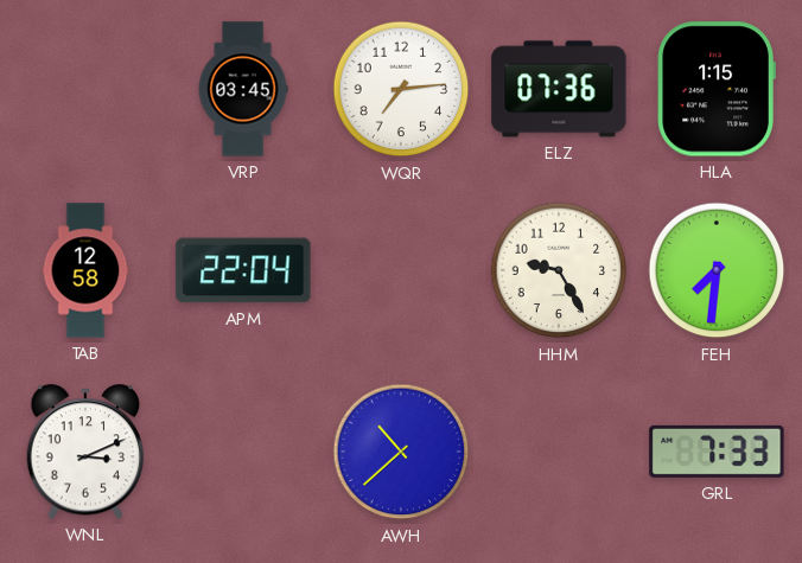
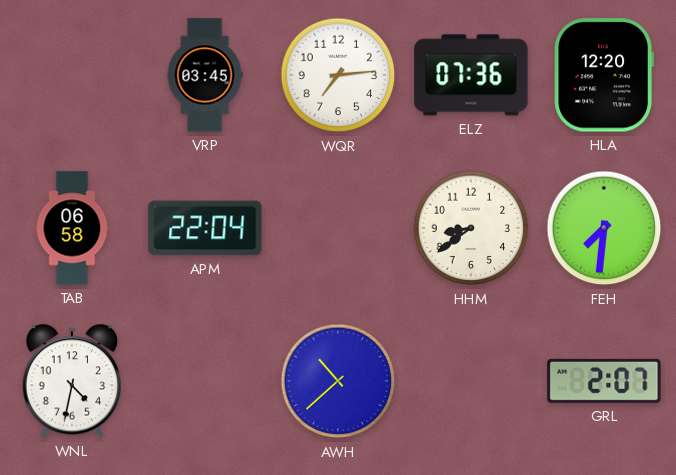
HLA: 1:15 -> 12:20
TAB: 12:58 -> 06:58
HHM: 9:25 -> 8:39
WNL: 3:11 -> 4:32
GRL: 7:33 -> 2:07
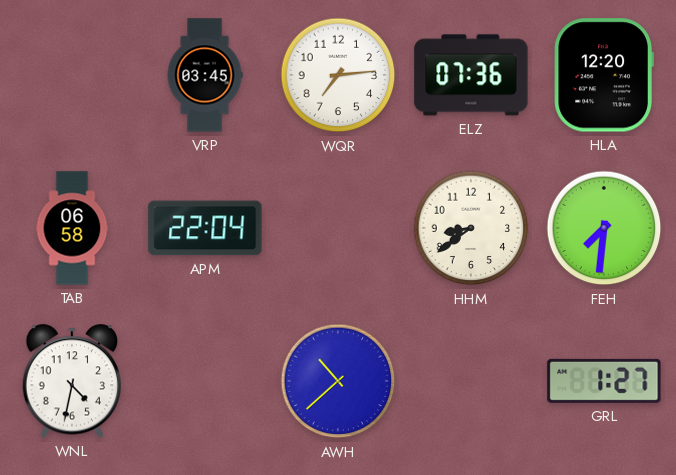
GRL: 2:07 -> 1:27
